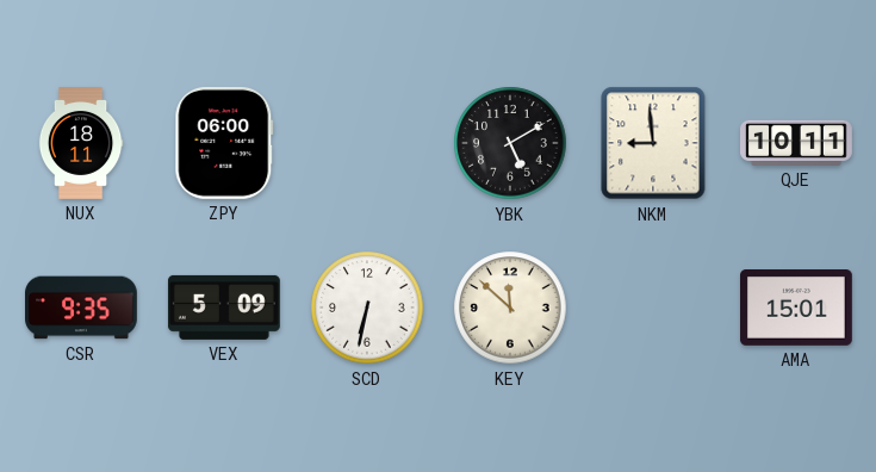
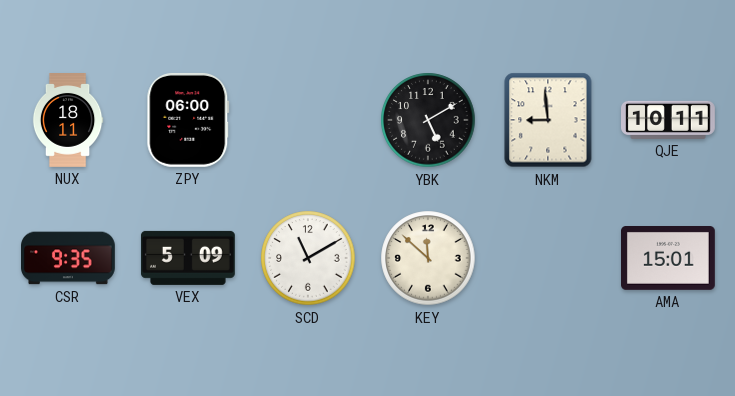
SCD: 6:32 -> 11:10
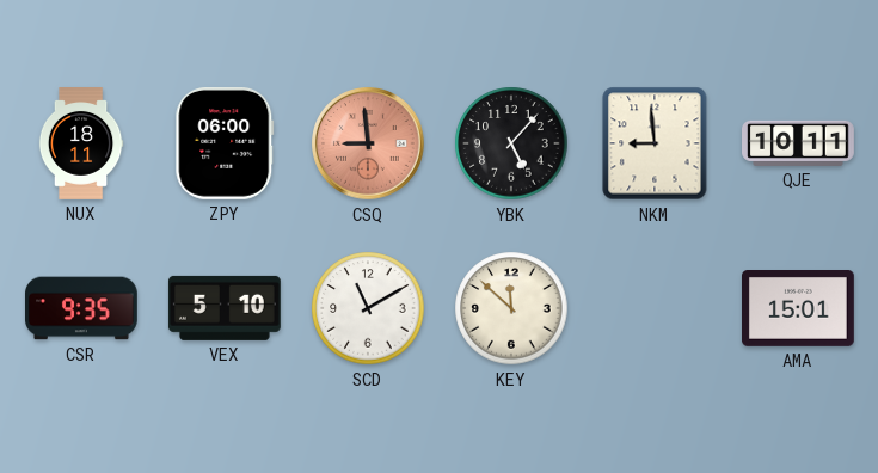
CSQ: none -> 8:59
YBK: 5:10 -> 5:07
VEX: 5:09 -> 5:10
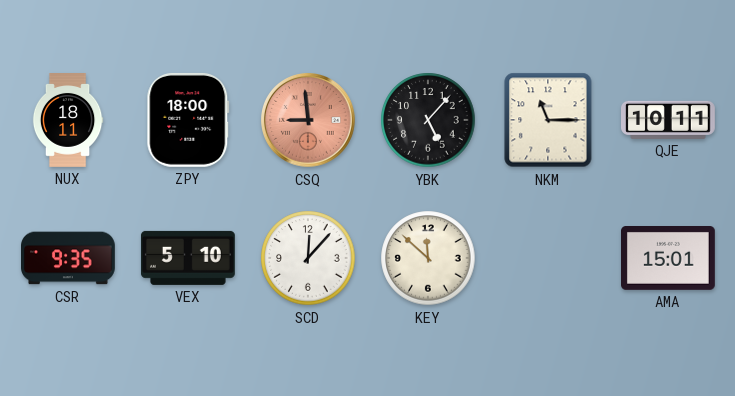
ZPY: 06:00 -> 18:00
NKM: 8:59 -> 11:15
SCD: 11:10 -> 12:07
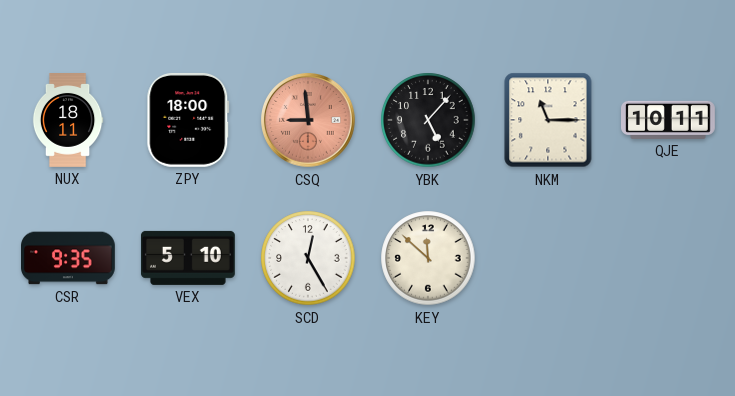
SCD: 12:07 -> 12:25
AMA: 15:01 -> none
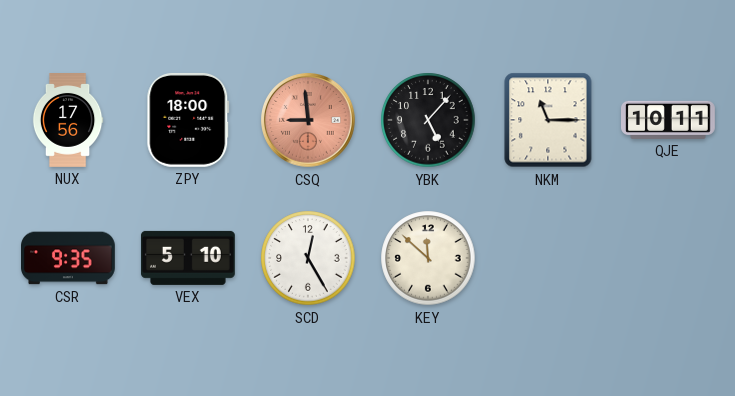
NUX: 18:11 -> 17:56
